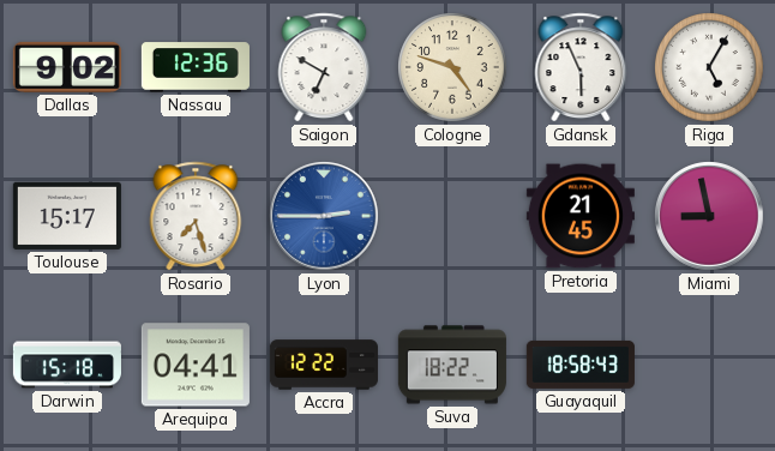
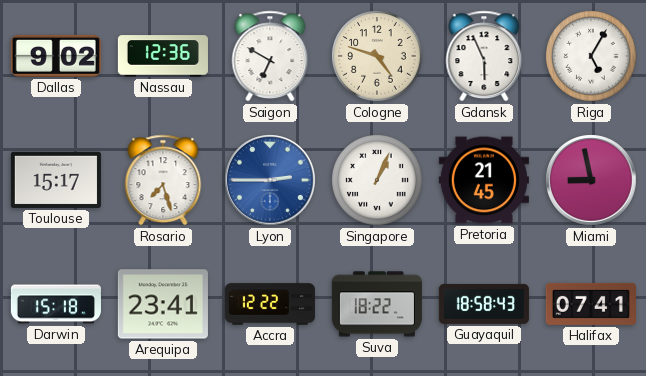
Singapore: none -> 1:04
Arequipa: 04:41 -> 23:41
Halifax: none -> 07:41
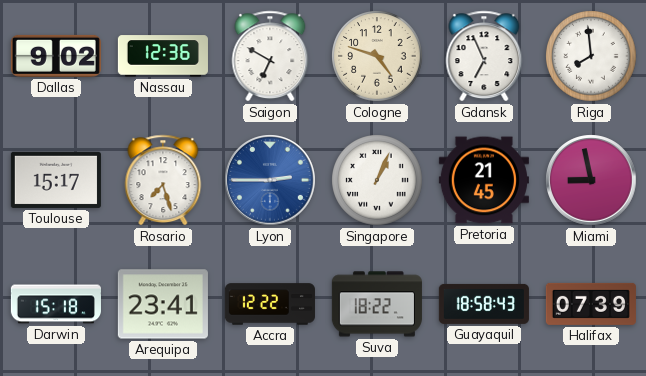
Gdansk: 5:56 -> 6:56
Riga: 5:05 -> 7:59
Halifax: 07:41 -> 07:39
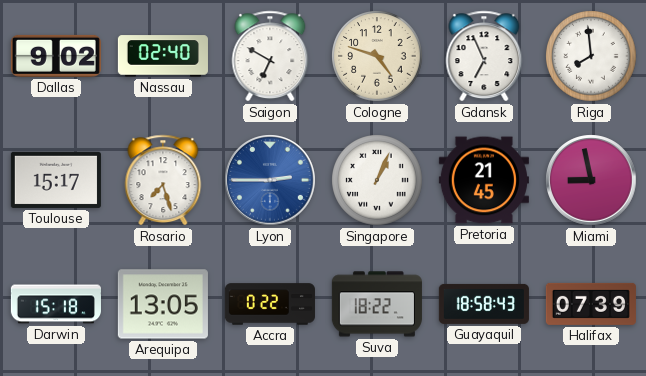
Nassau: 12:36 -> 02:40
Arequipa: 23:41 -> 13:05
Accra: 12:22 -> 0:22
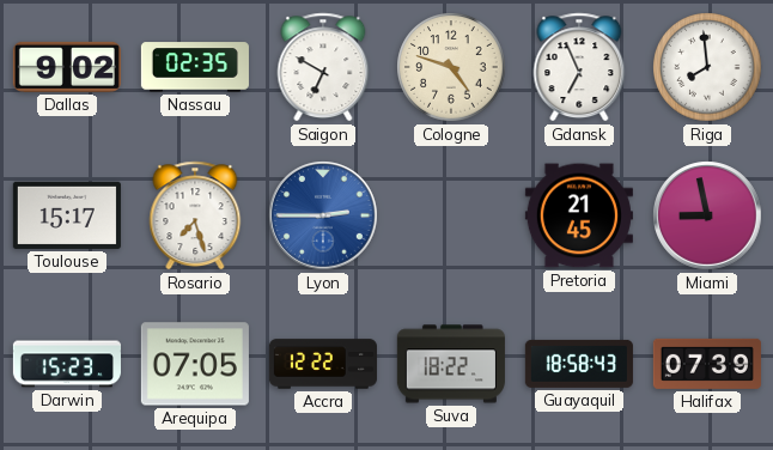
Nassau: 02:40 -> 02:35
Singapore: 1:04 -> none
Darwin: 15:18 -> 15:23
Arequipa: 13:05 -> 07:05
Accra: 0:22 -> 12:22
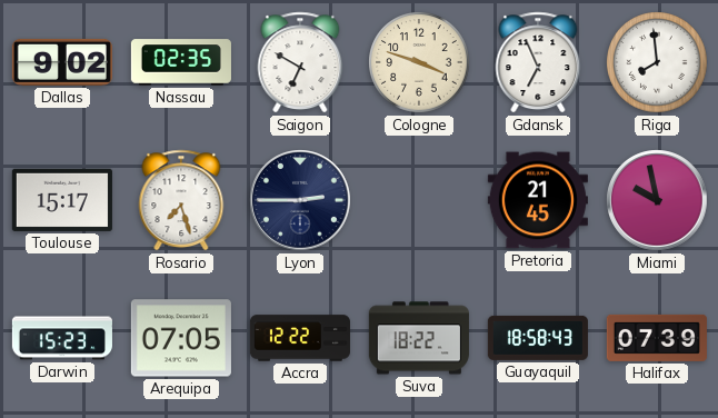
Cologne: 4:48 -> 3:48
Lyon dial: blue -> navy
Miami: 8:58 -> 9:58
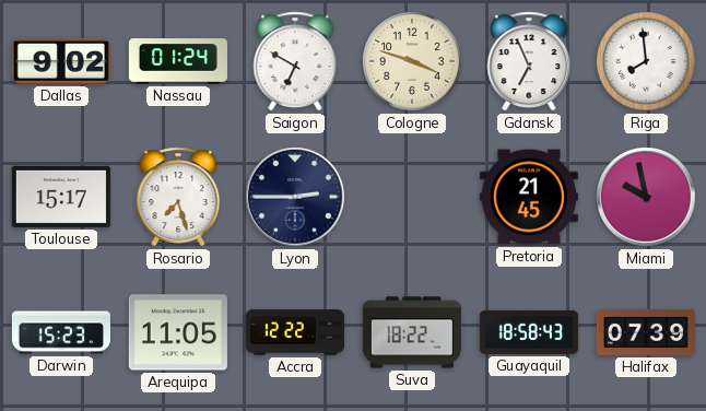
Nassau: 02:35 -> 01:24
Arequipa: 07:05 -> 11:05
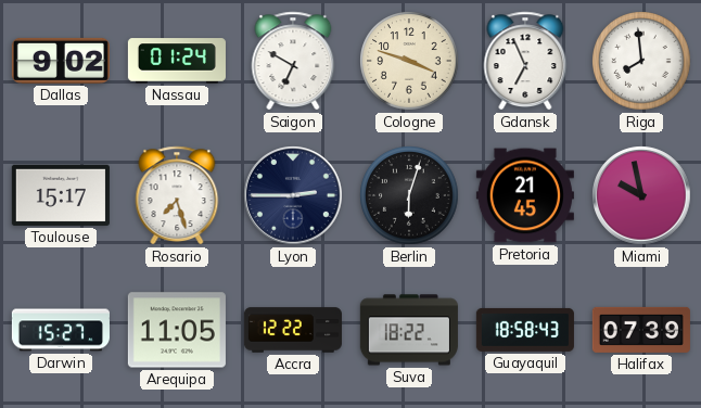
Berlin: none -> 6:03
Darwin: 15:23 -> 15:27
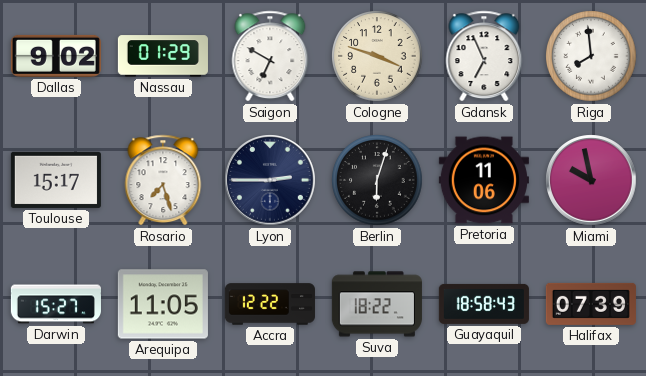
Nassau: 01:24 -> 01:29
Pretoria: 21:45 -> 11:06
